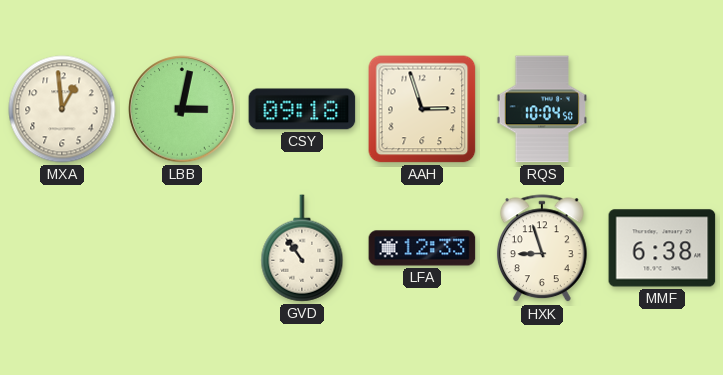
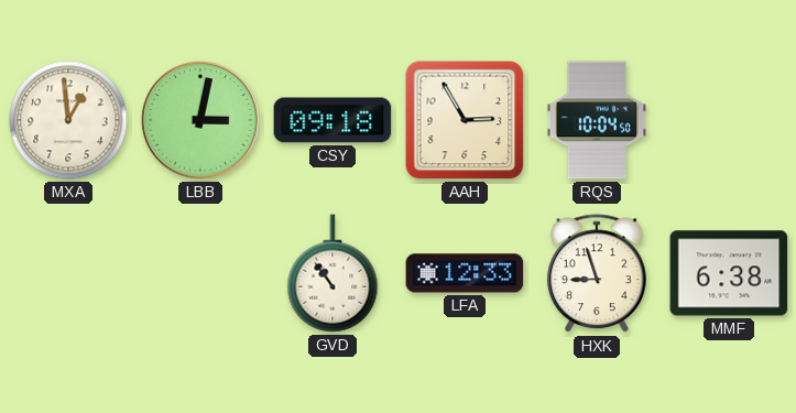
AAH: 2:57 -> 2:55
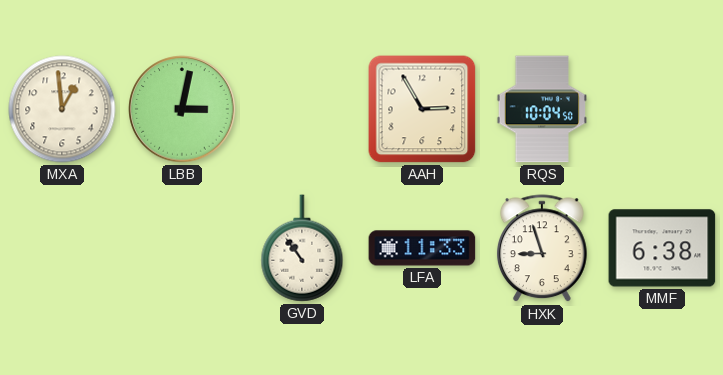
CSY: 09:18 -> none
LFA: 12:33 -> 11:33
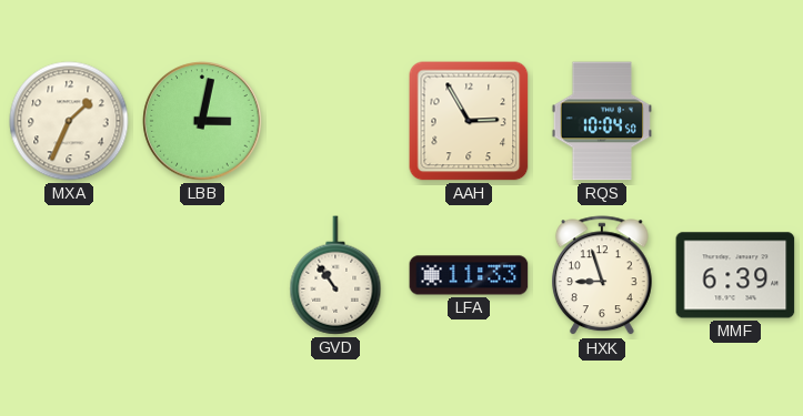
MXA: 12:59 -> 1:34
MMF: 6:38 -> 6:39
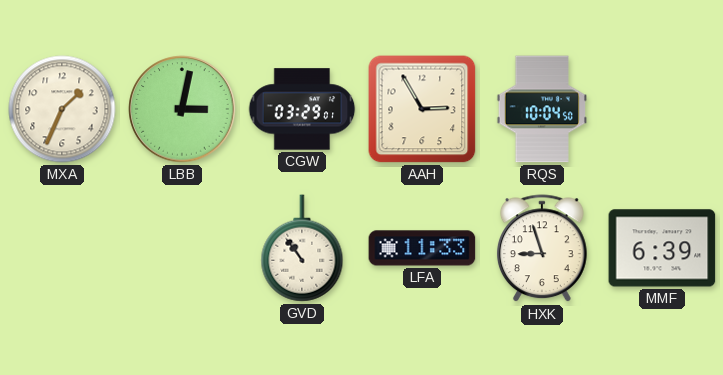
CGW: none -> 03:29
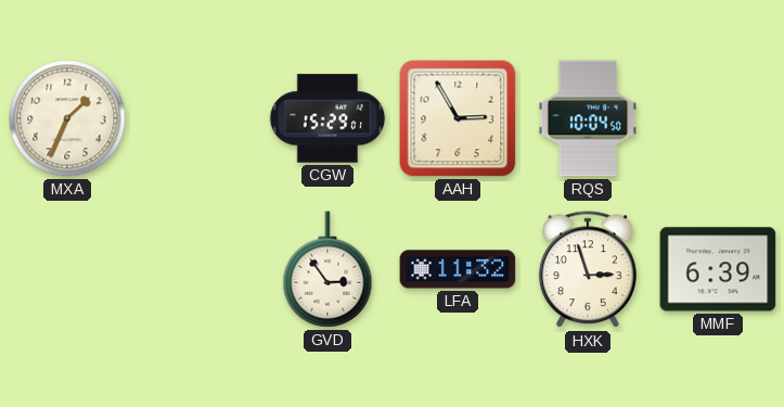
LBB: 3:02 -> none
CGW: 03:29 -> 15:29
GVD: 10:54 -> 2:54
LFA: 11:33 -> 11:32
HXK: 8:57 -> 2:57
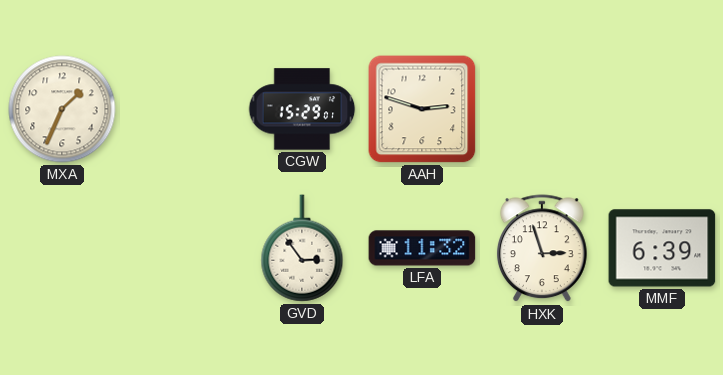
AAH: 2:55 -> 2:48
RQS: 10:04 -> none
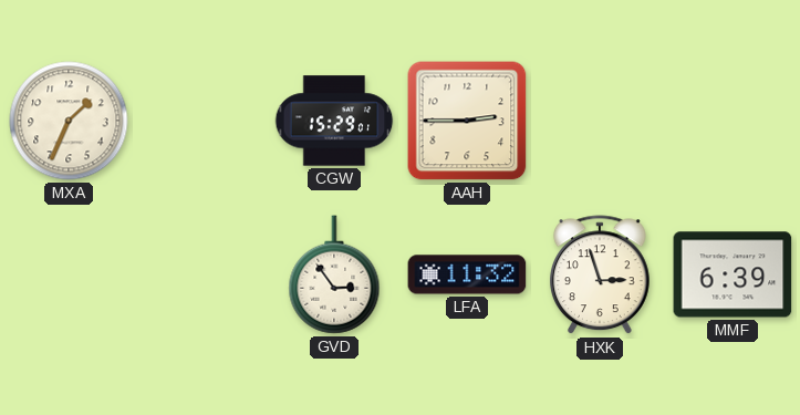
AAH: 2:48 -> 2:45
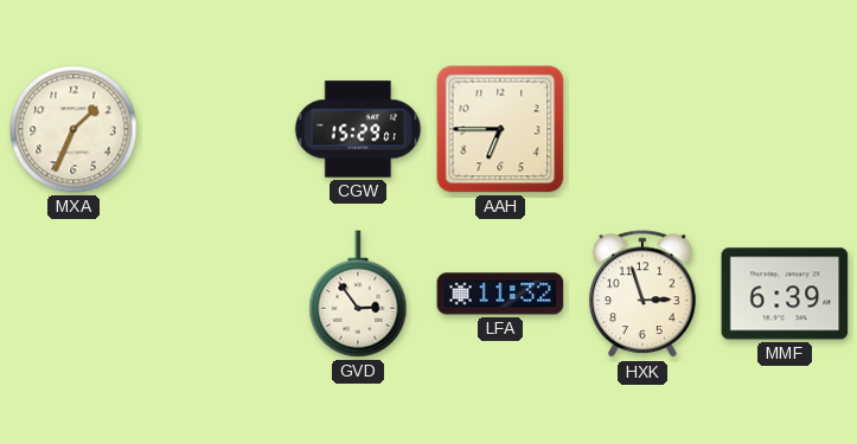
AAH: 2:45 -> 6:45
